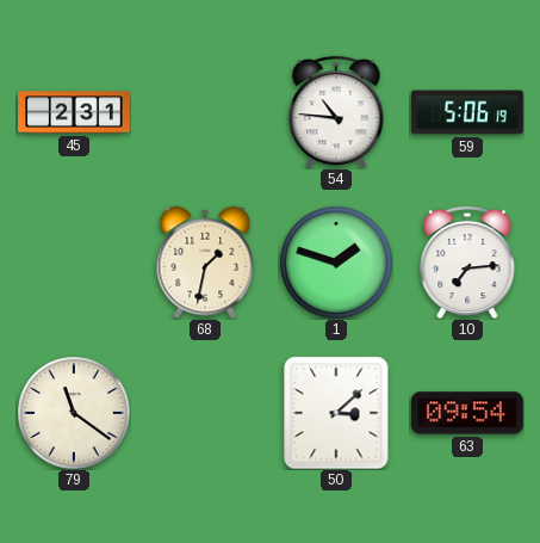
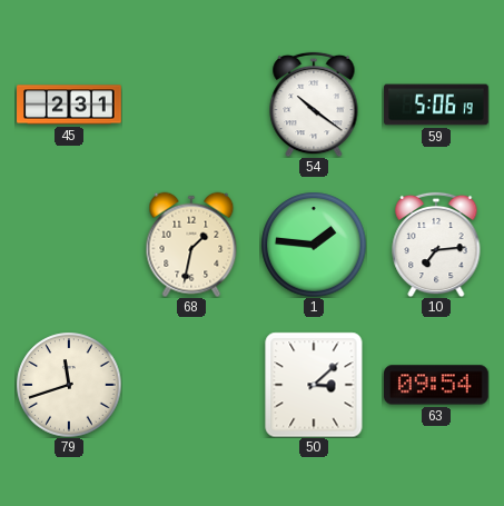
54: 10:46 -> 10:21
1: 1:48 -> 1:46
79: 11:21 -> 11:42
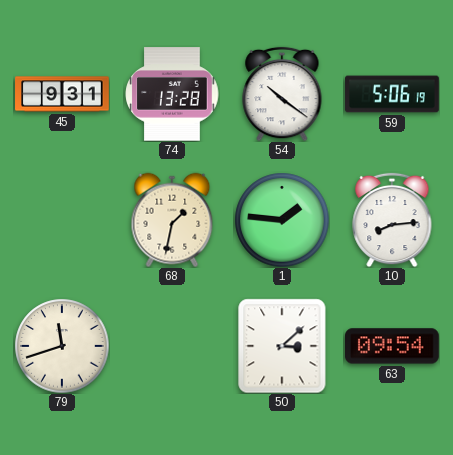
45: 2:31 -> 9:31
74: none -> 13:28
10: 7:14 -> 8:14
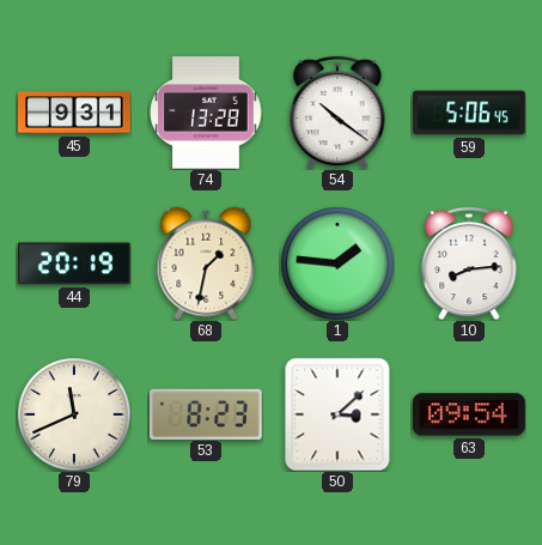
59: 5:06:19 -> 5:06:45
44: none -> 20:19
79: 11:42 -> 11:41
53: none -> 8:23
